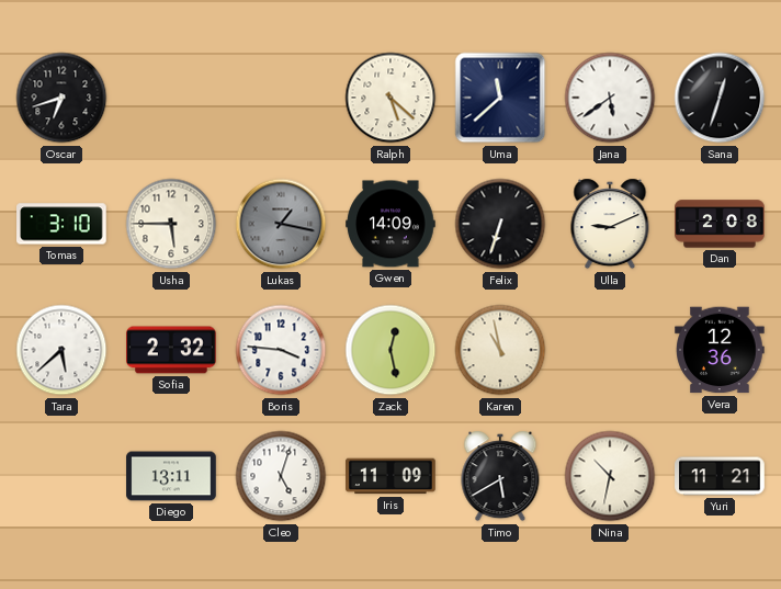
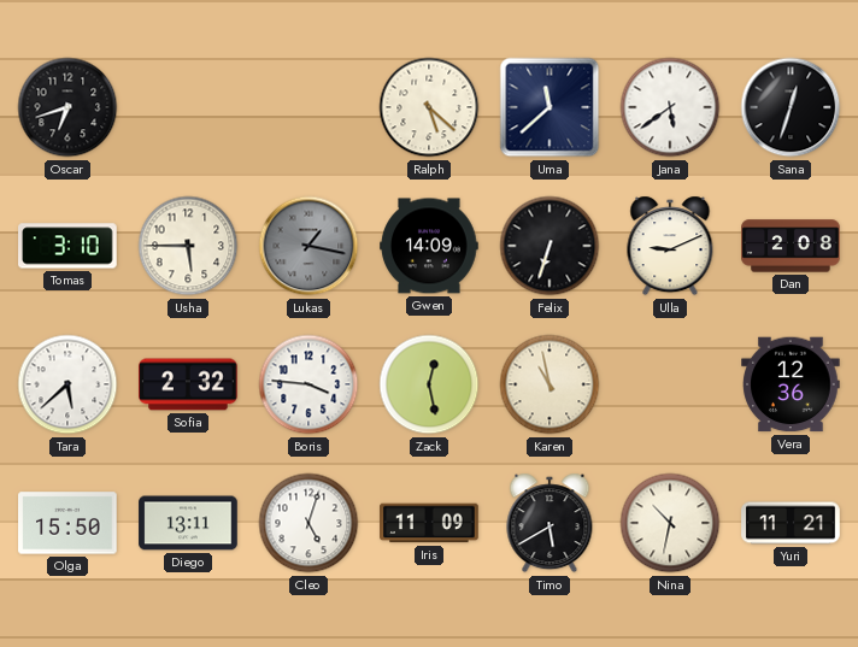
Olga: none -> 15:50
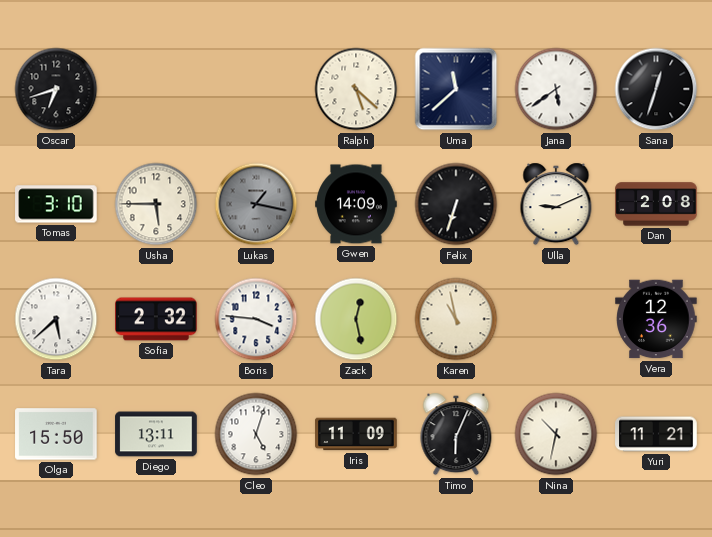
Timo: 5:40 -> 6:04
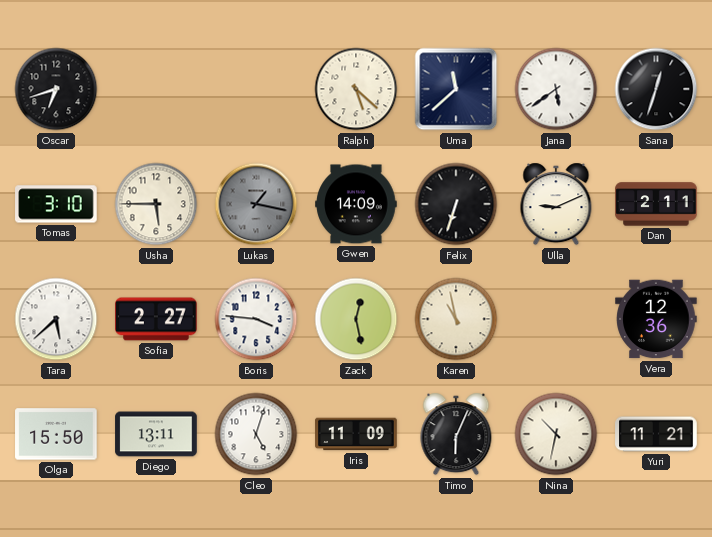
Dan: 2:08 -> 2:11
Sofia: 2:32 -> 2:27
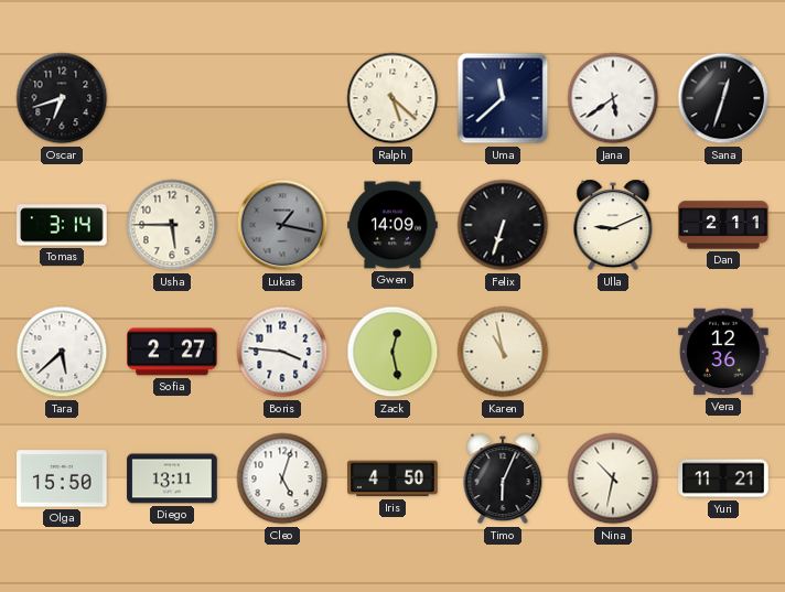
Tomas: 3:10 -> 3:14
Iris: 11:09 -> 4:50
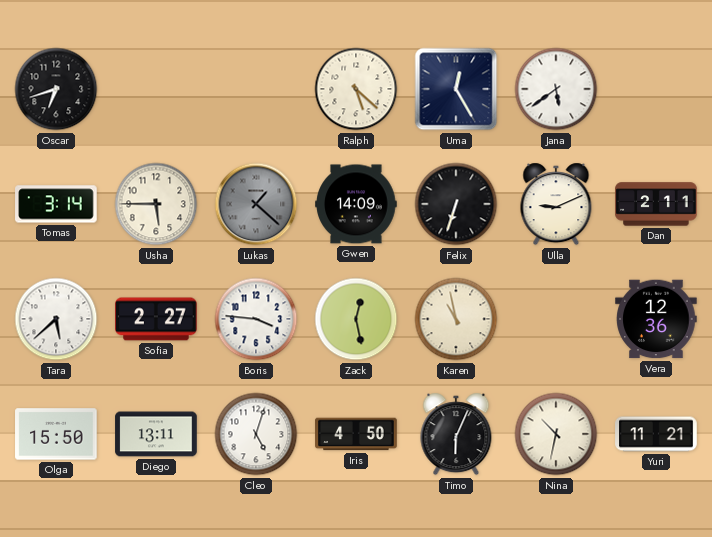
Uma: 11:38 -> 12:25
Sana: 12:33 -> none
Lukas: 1:17 -> 1:22
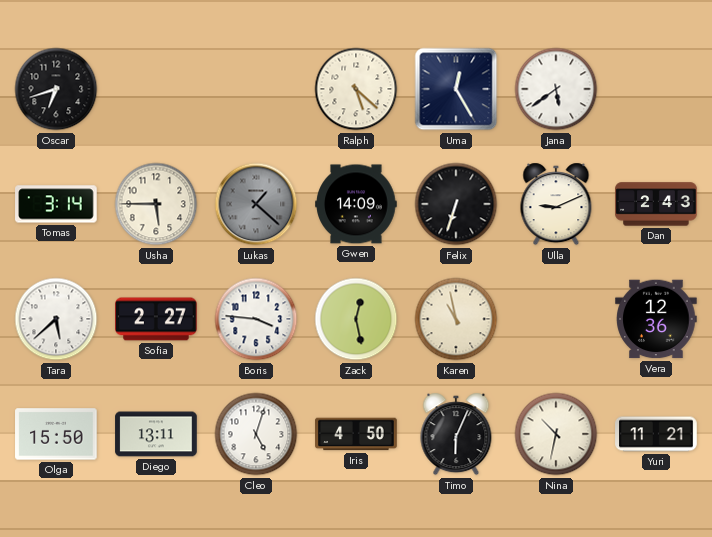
Dan: 2:11 -> 2:43
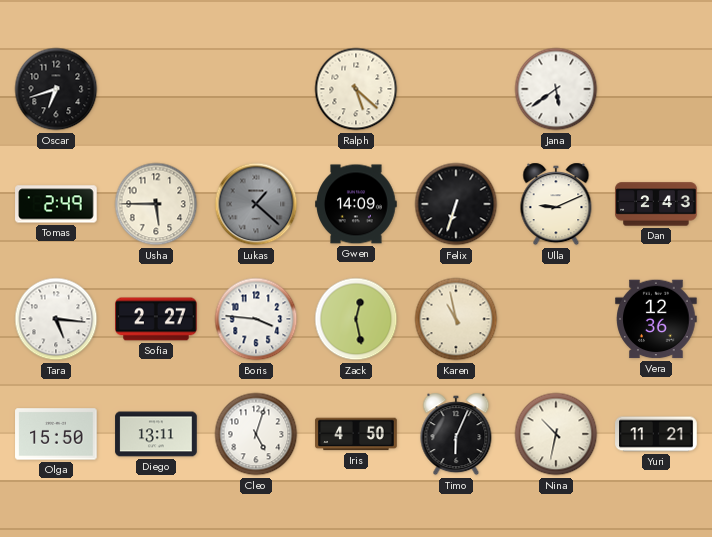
Uma: 12:25 -> none
Tomas: 3:14 -> 2:49
Tara: 5:38 -> 5:16
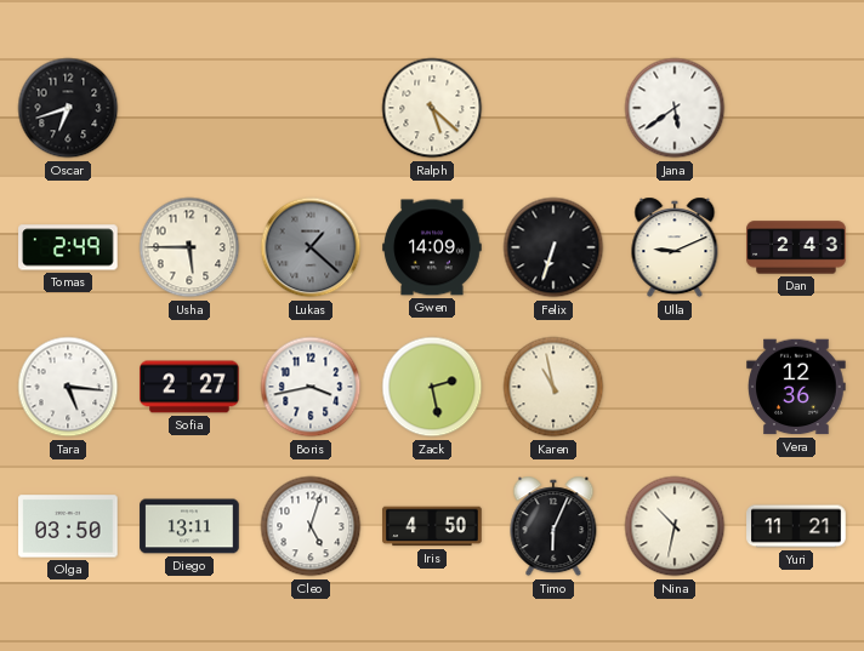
Boris: 3:46 -> 3:43
Zack: 12:28 -> 2:28
Olga: 15:50 -> 03:50
